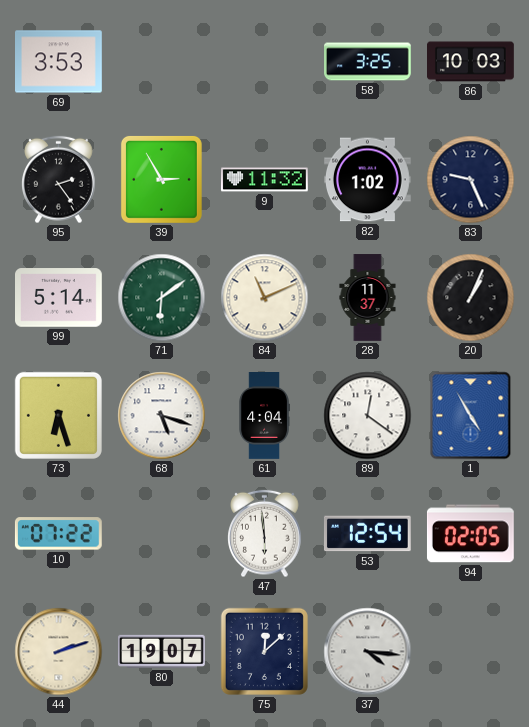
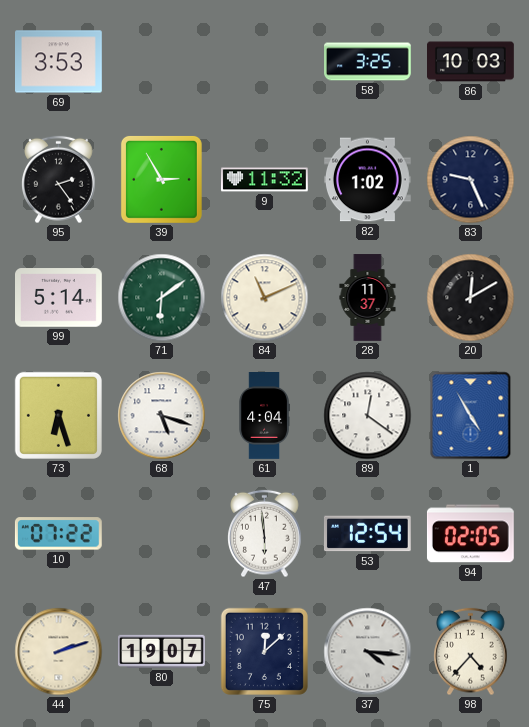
20: 1:04 -> 12:10
98: none -> 4:37
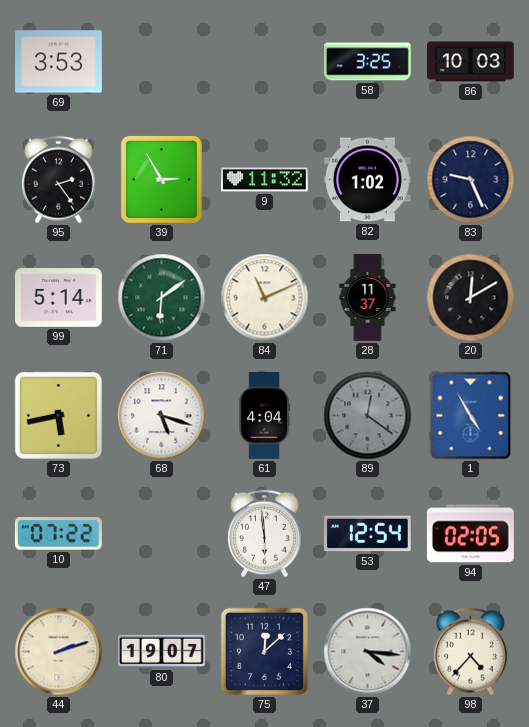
73: 6:27 -> 5:43
89 dial: white -> grey
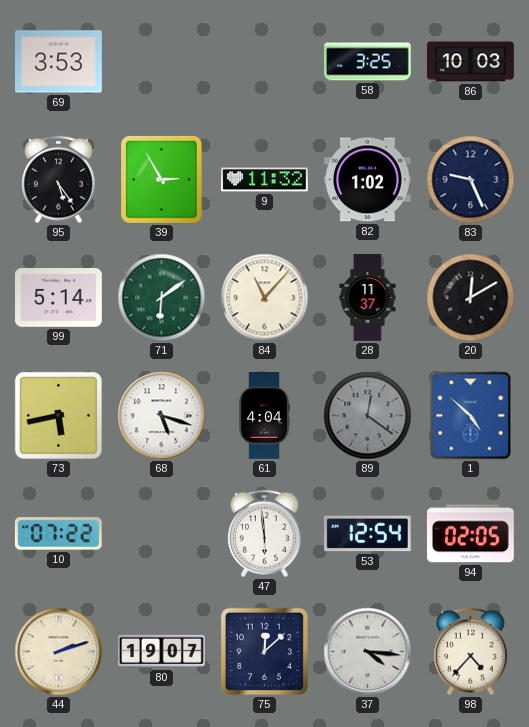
95: 2:24 -> 5:24
84: 11:11 -> 11:07
1: 4:55 -> 4:52
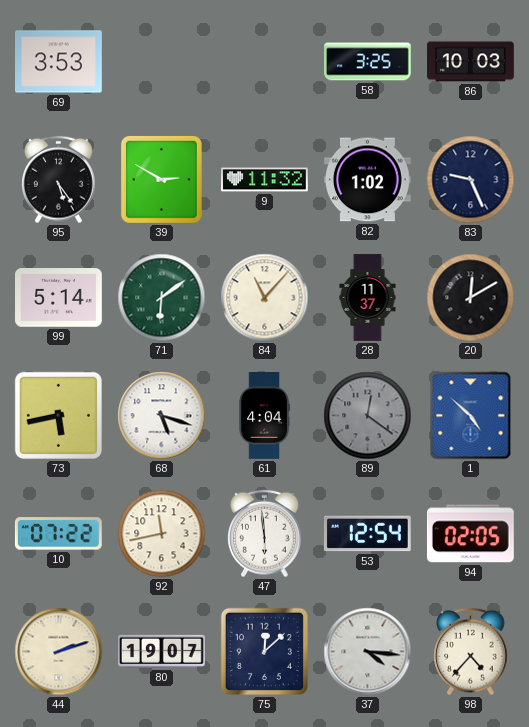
39: 2:55 -> 2:50
92: none -> 11:43
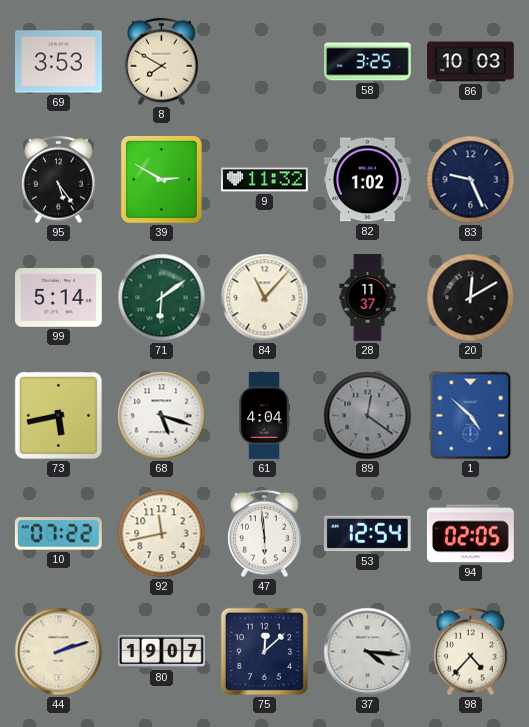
8: none -> 7:50
